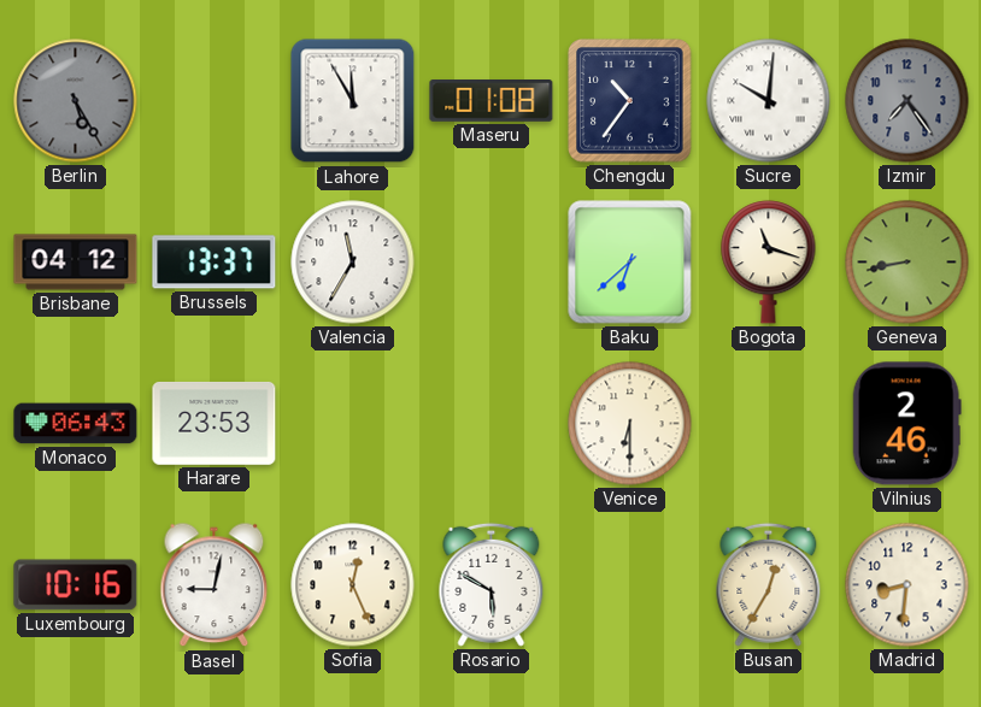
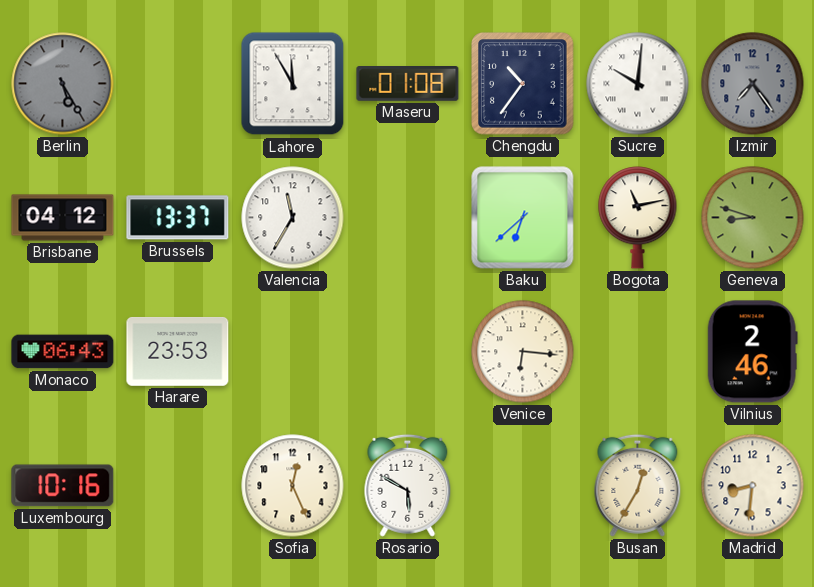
Bogota: 11:18 -> 11:13
Geneva: 8:43 -> 8:48
Venice: 6:30 -> 6:16
Basel: 9:02 -> none
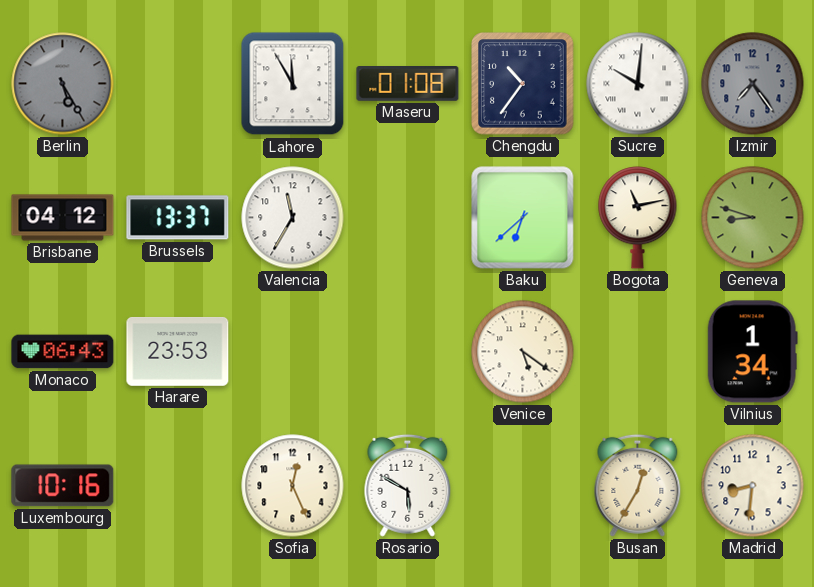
Venice: 6:16 -> 5:21
Vilnius: 2:46 -> 1:34
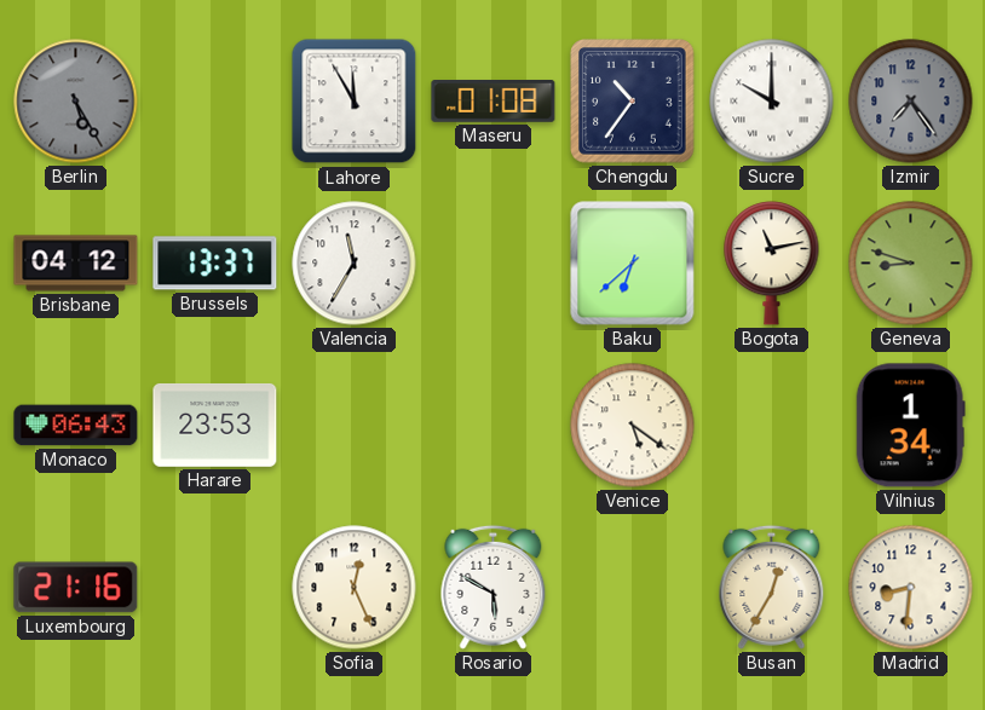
Sucre: 10:01 -> 10:00
Luxembourg: 10:16 -> 21:16
